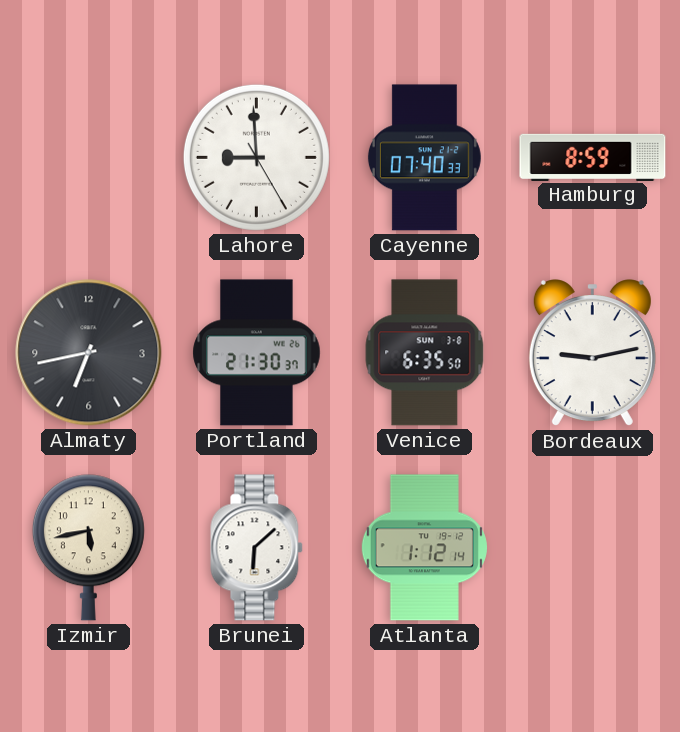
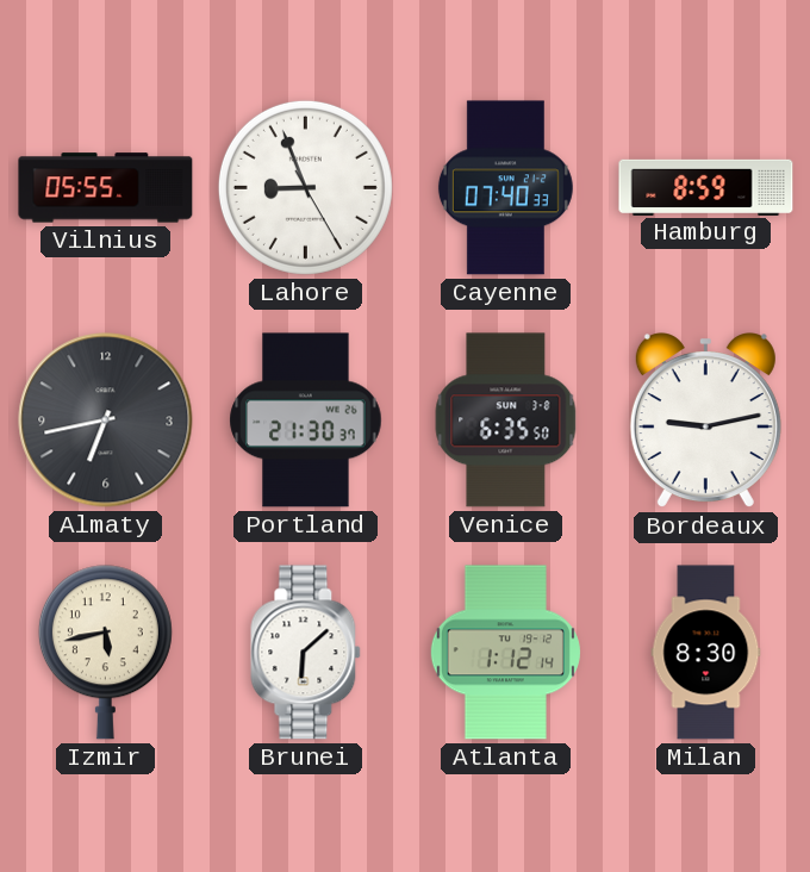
Vilnius: none -> 05:55
Lahore: 8:59 -> 8:56
Milan: none -> 8:30
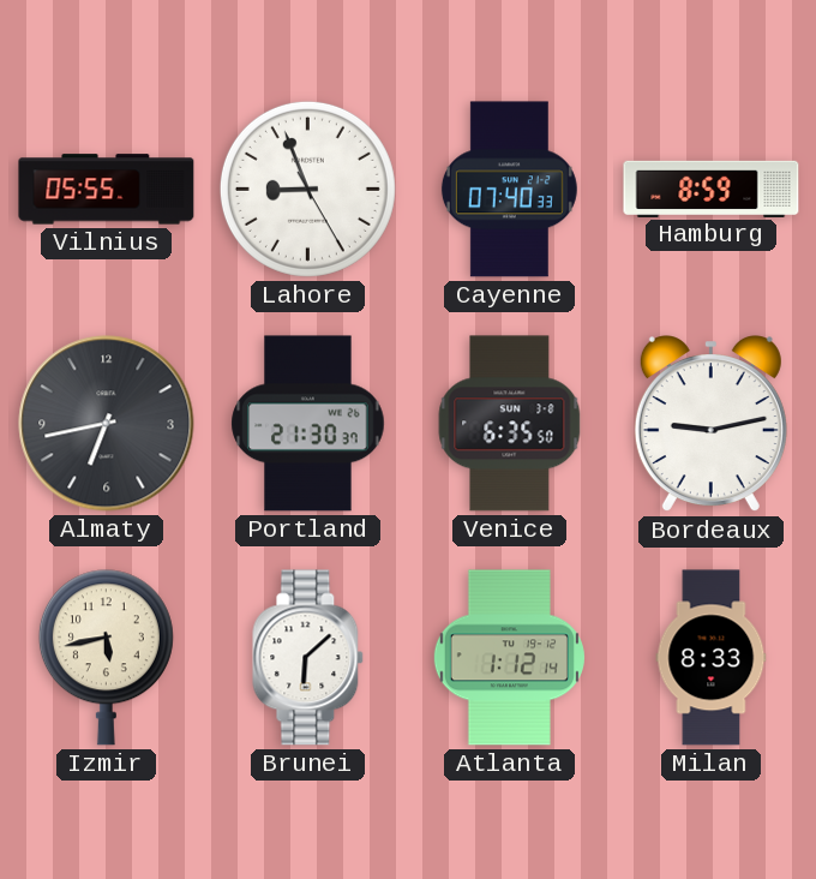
Milan: 8:30 -> 8:33
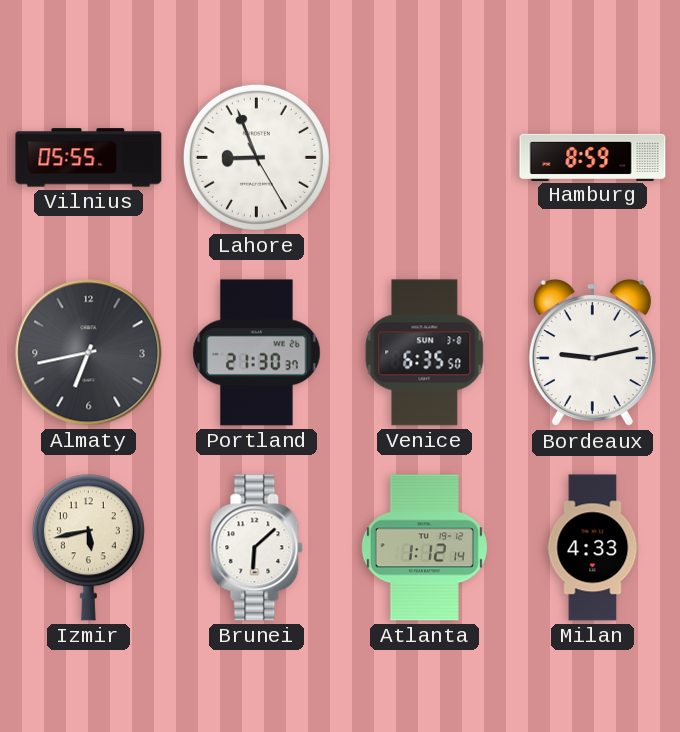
Cayenne: 07:40 -> none
Milan: 8:33 -> 4:33
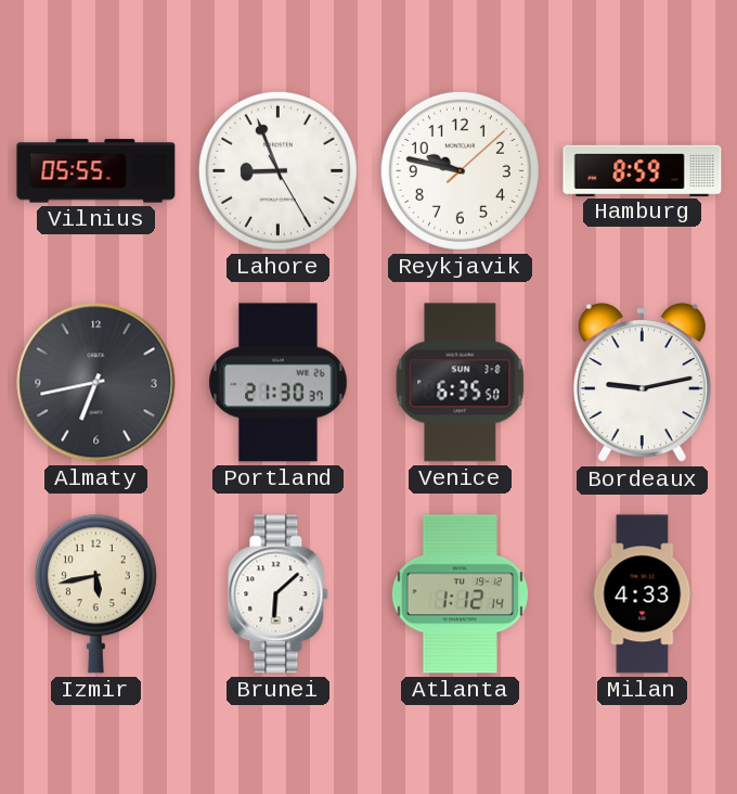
Reykjavik: none -> 9:47
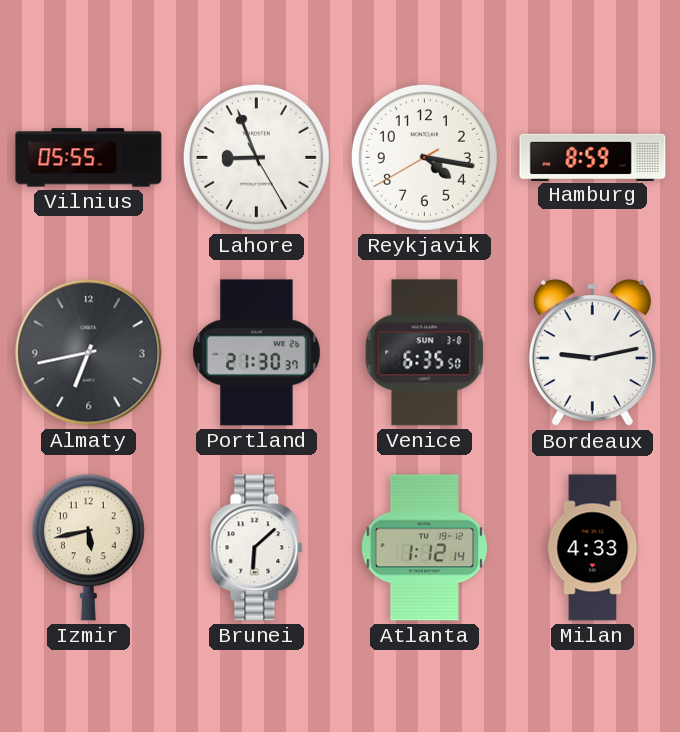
Reykjavik: 9:47 -> 4:16
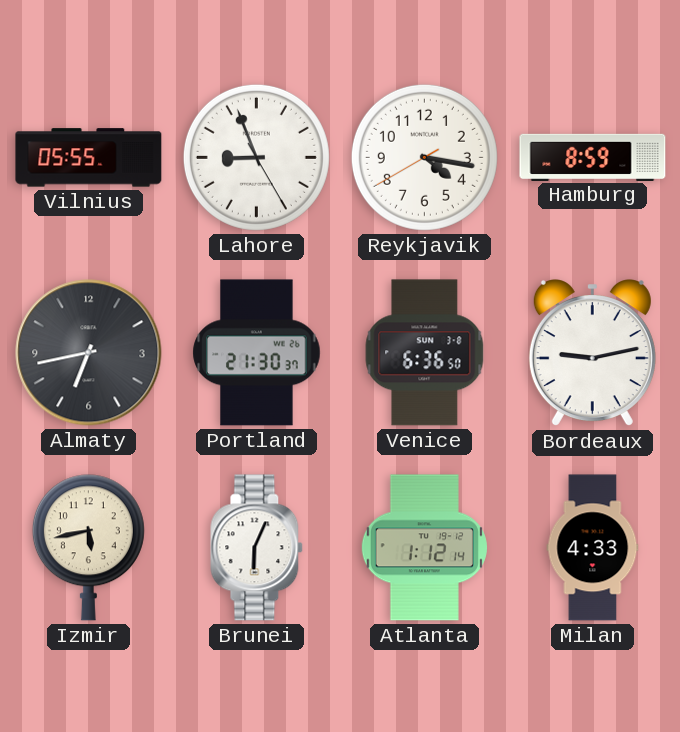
Venice: 6:35 -> 6:36
Brunei: 6:08 -> 6:04
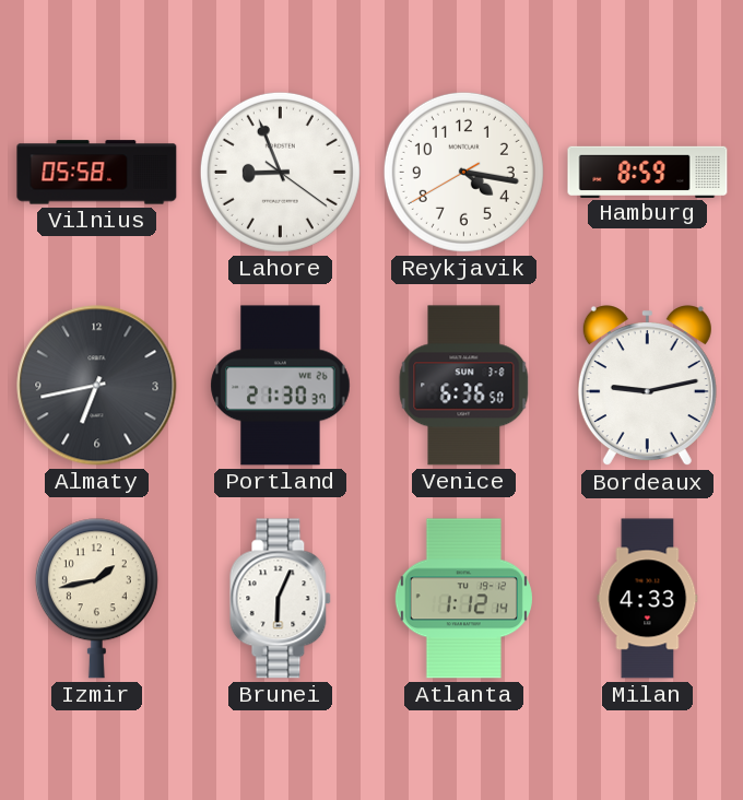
Vilnius: 05:55 -> 05:58
Lahore: 8:56:25 -> 8:56:21
Izmir: 5:43 -> 1:43
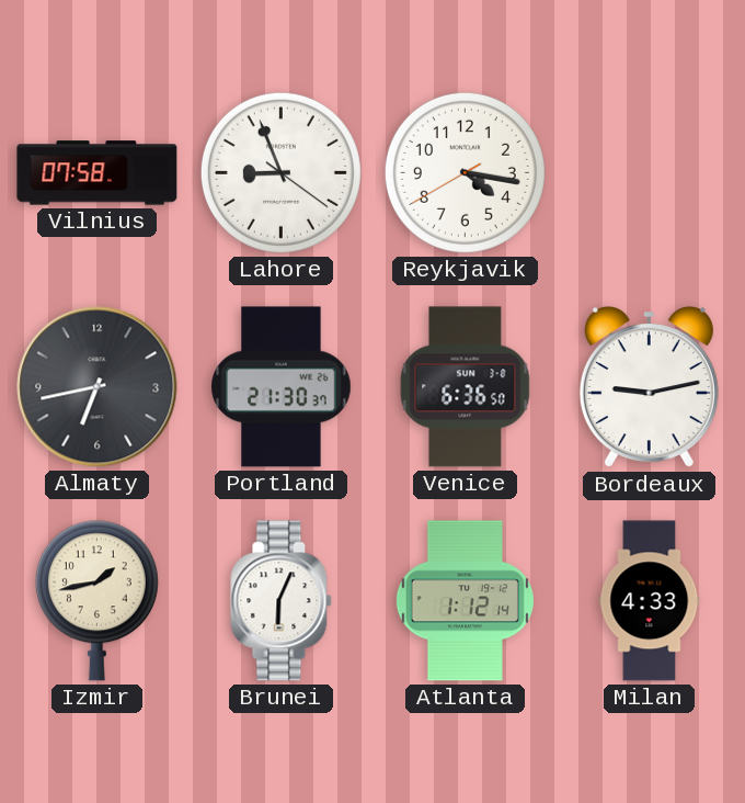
Vilnius: 05:58 -> 07:58
Hamburg: 8:59 -> none
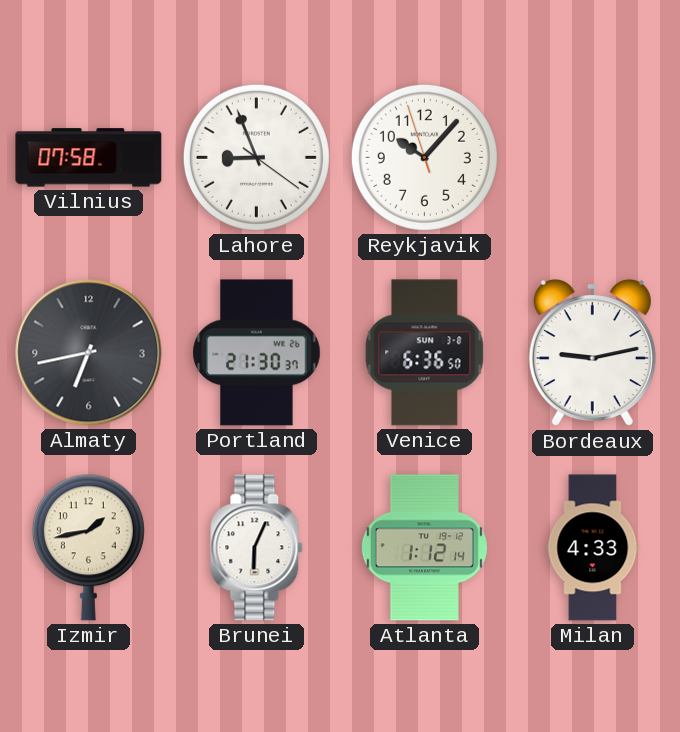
Reykjavik: 4:16 -> 10:06
